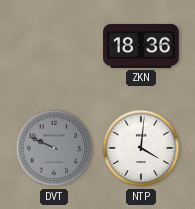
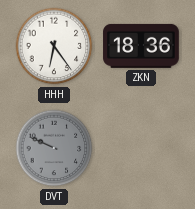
HHH: none -> 6:24
NTP: 4:01 -> none
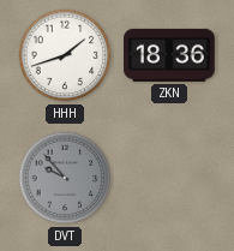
HHH: 6:24 -> 1:42
DVT: 9:49 -> 9:53
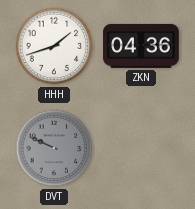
ZKN: 18:36 -> 04:36
DVT: 9:53 -> 9:49
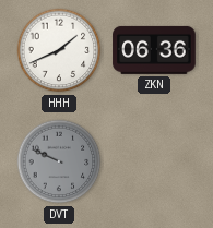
HHH: 1:42 -> 1:41
ZKN: 04:36 -> 06:36
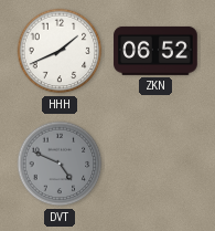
ZKN: 06:36 -> 06:52
DVT: 9:49 -> 4:49
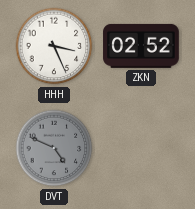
HHH: 1:41 -> 3:26
ZKN: 06:52 -> 02:52
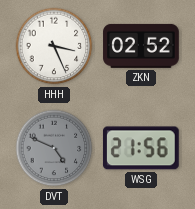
WSG: none -> 21:56
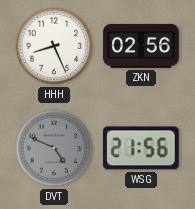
HHH: 3:26 -> 8:26
ZKN: 02:52 -> 02:56
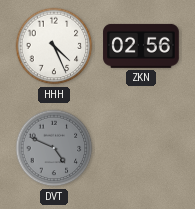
HHH: 8:26 -> 4:26
WSG: 21:56 -> none
